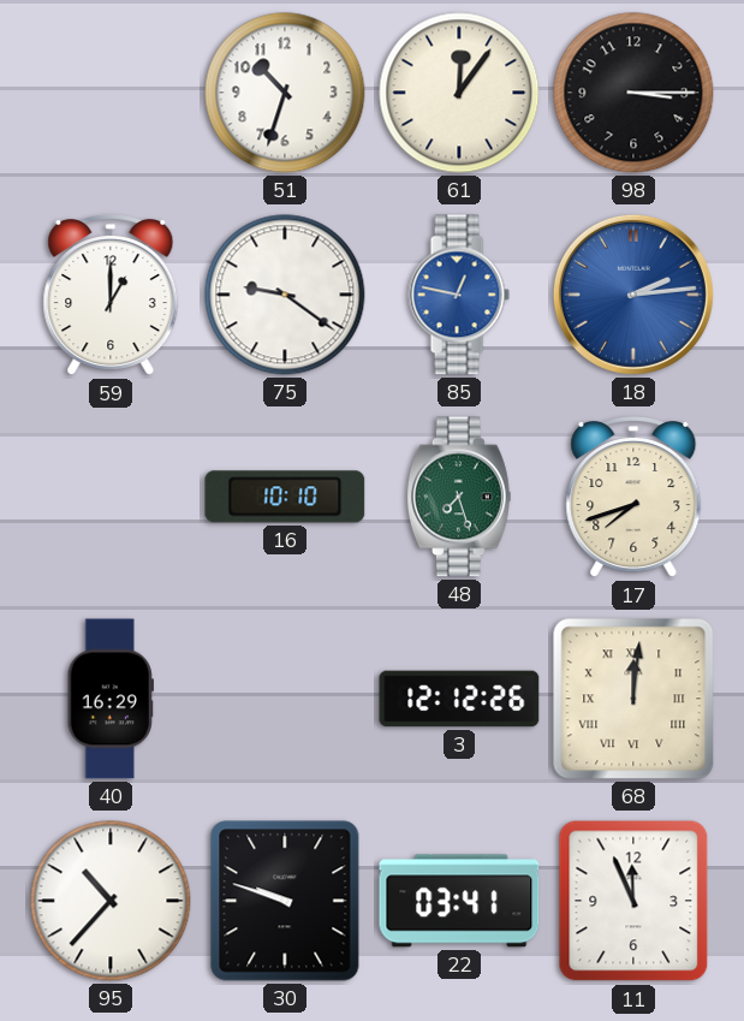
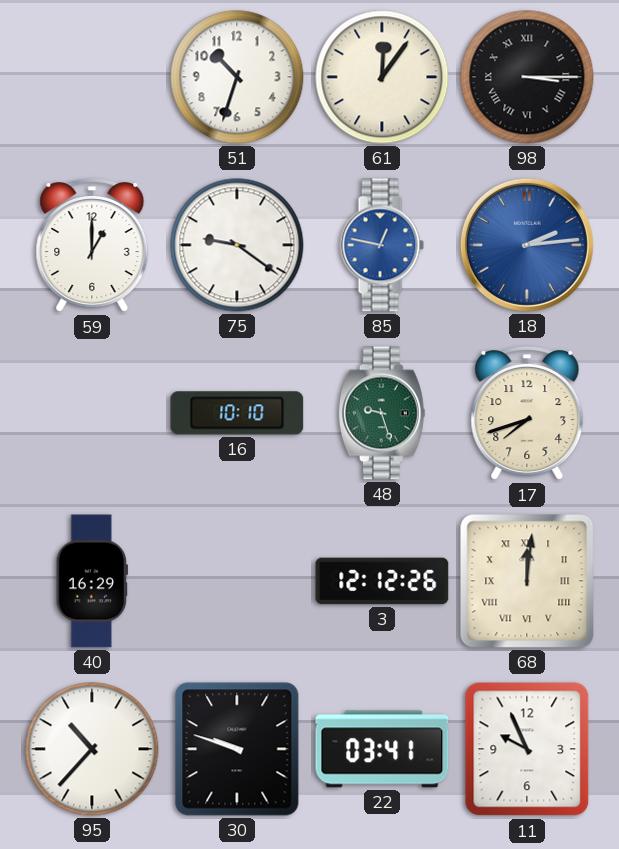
98 numerals: Arabic -> Roman
48: 7:27 -> 9:27
11: 11:56 -> 9:56
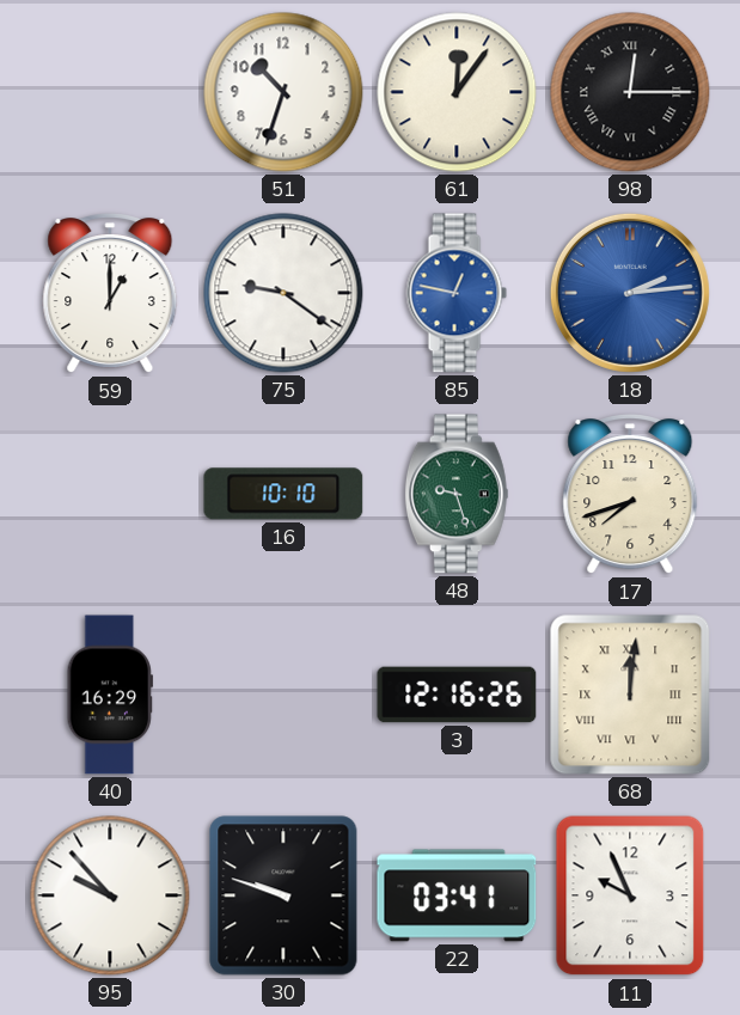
98: 3:15 -> 12:15
3: 12:12 -> 12:16
95: 10:37 -> 9:53
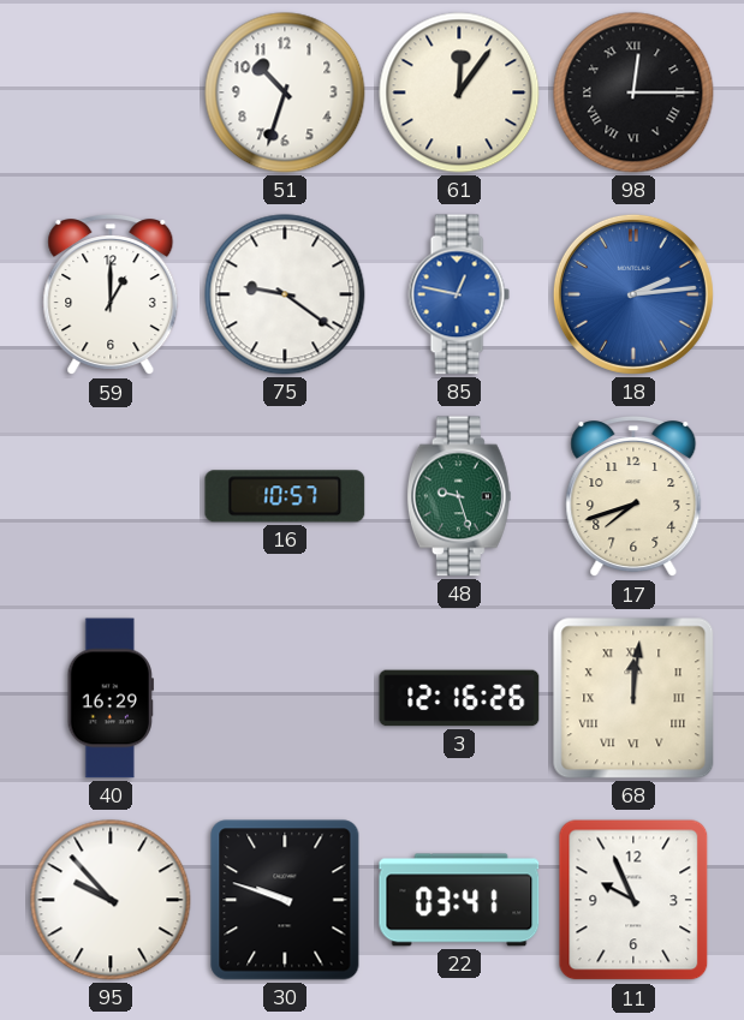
16: 10:10 -> 10:57
